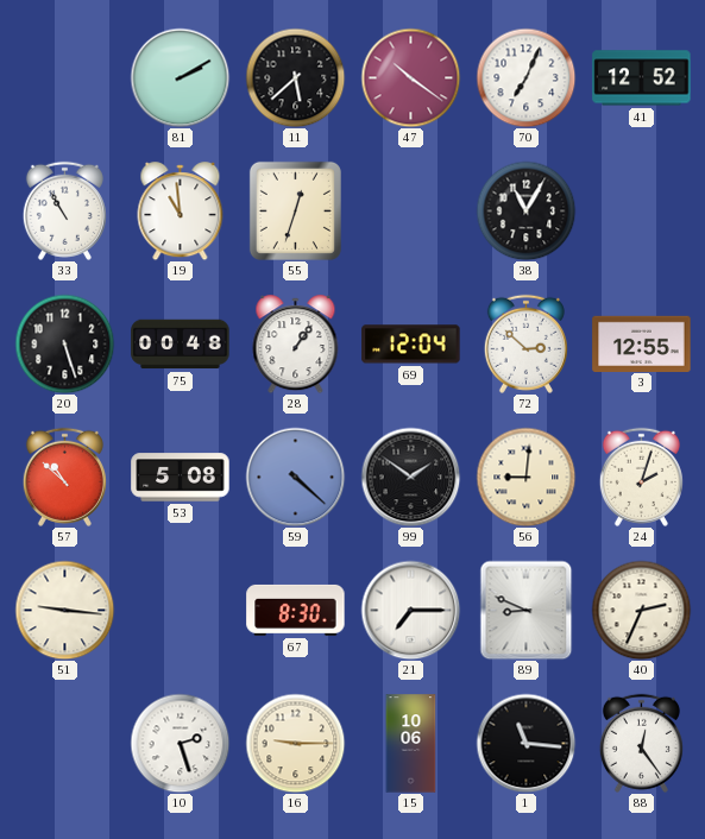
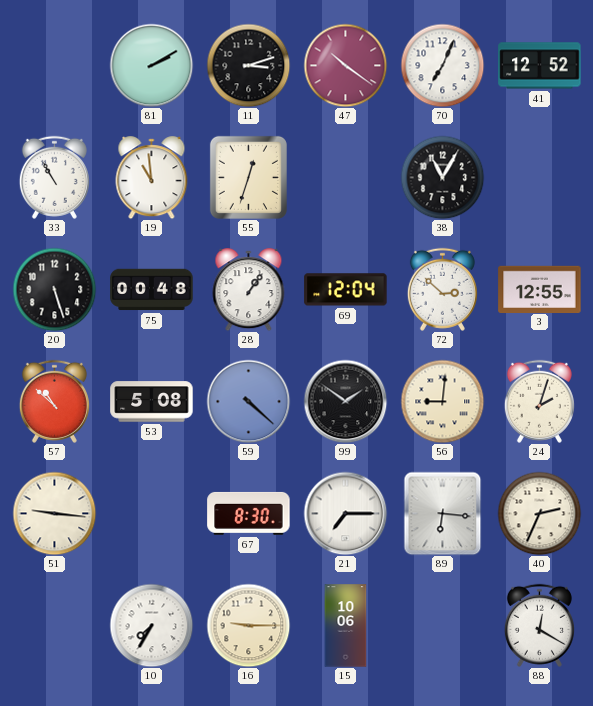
11: 5:38 -> 3:12
89: 8:49 -> 6:16
10: 2:27 -> 7:35
1: 11:16 -> none
88: 12:24 -> 12:20
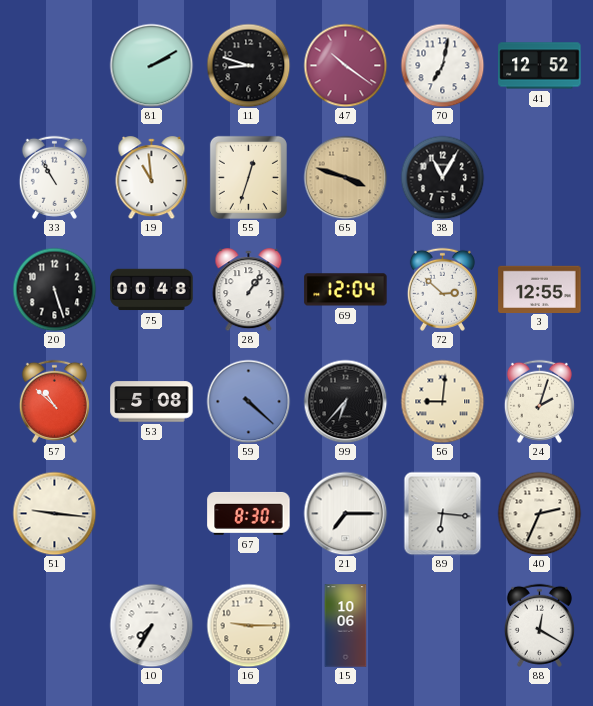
11: 3:12 -> 8:48
70: 7:04 -> 7:02
65: none -> 3:48
99: 1:51 -> 6:37
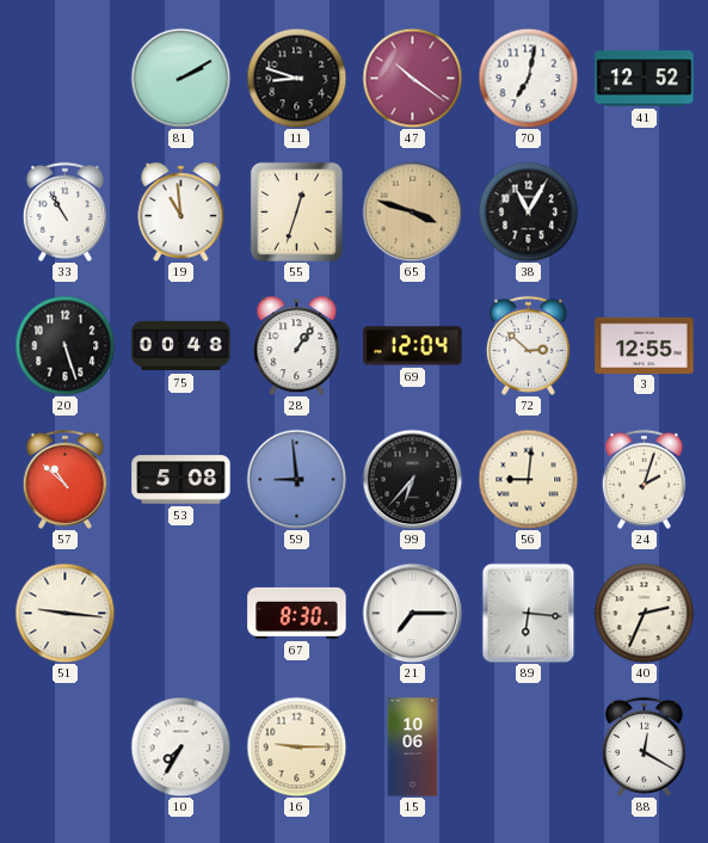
59: 4:22 -> 8:59
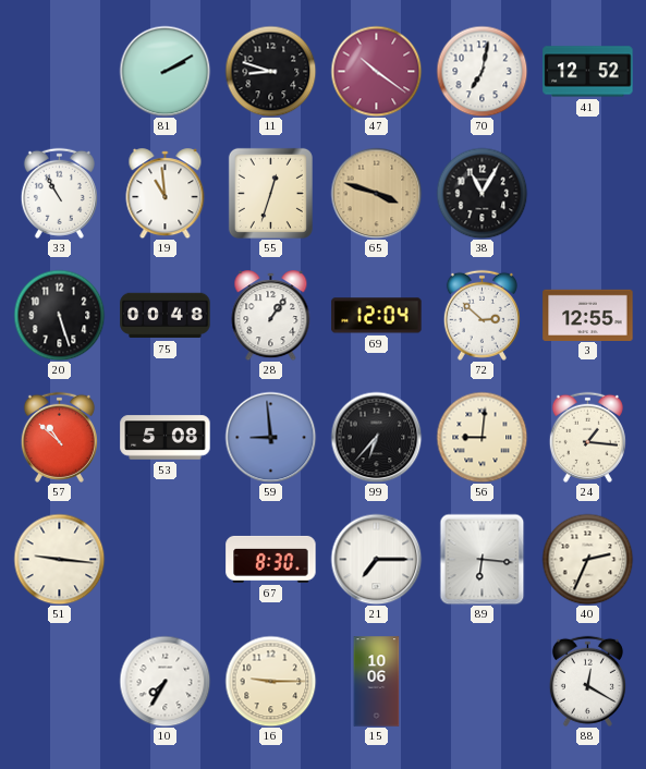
24: 2:03 -> 1:16
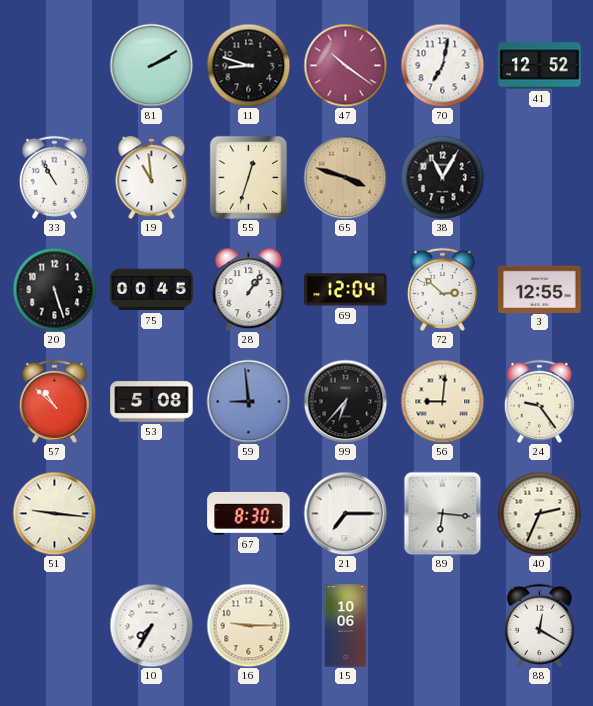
75: 00:48 -> 00:45
24: 1:16 -> 9:24
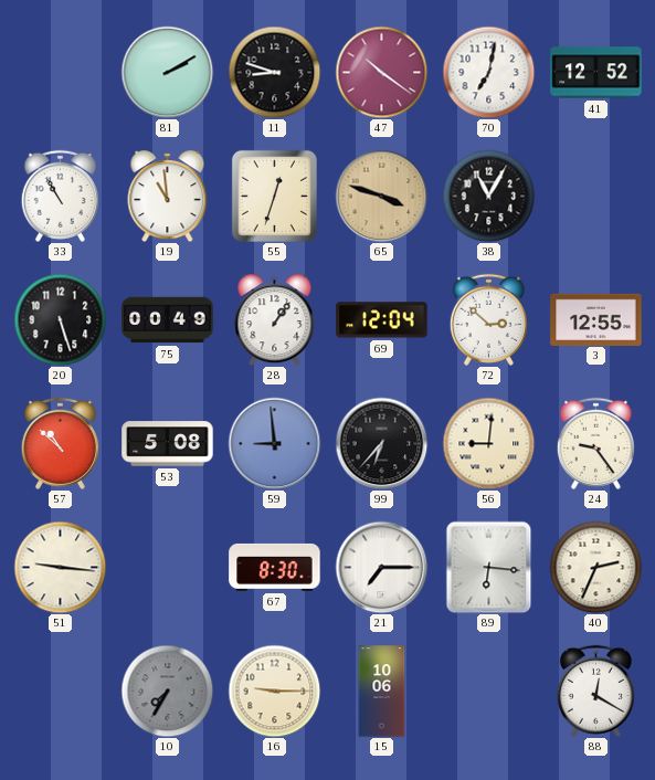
75: 00:45 -> 00:49
10 dial: white -> grey
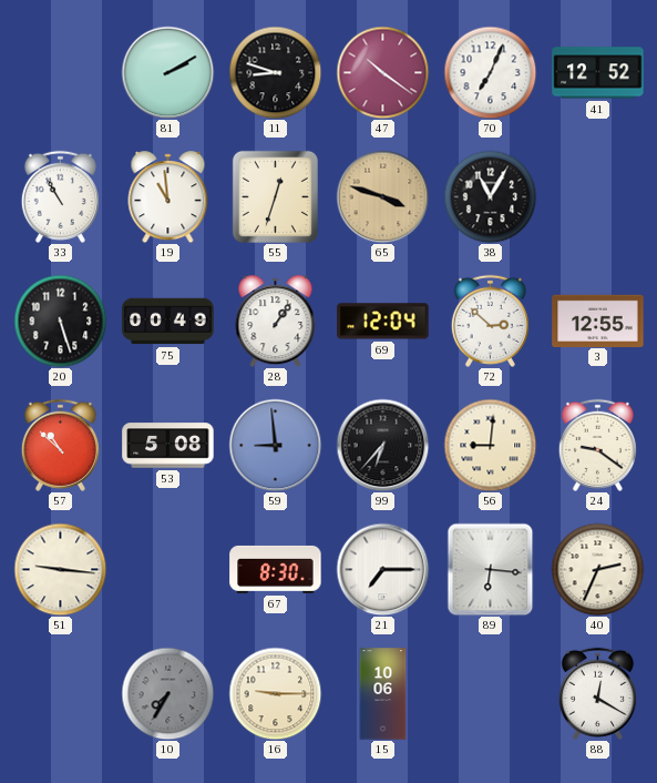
70: 7:02 -> 7:04
24: 9:24 -> 9:21
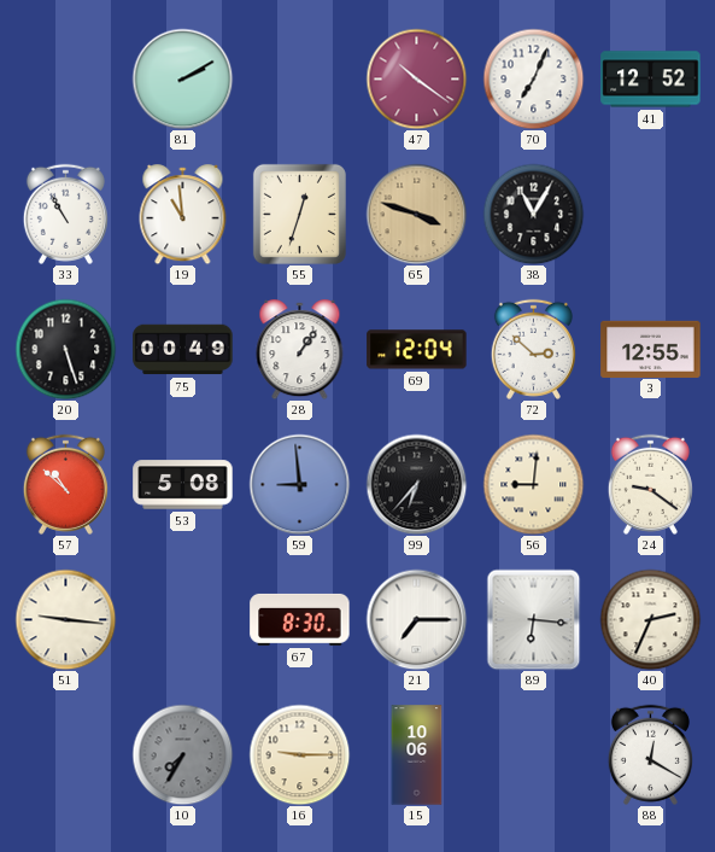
11: 8:48 -> none
